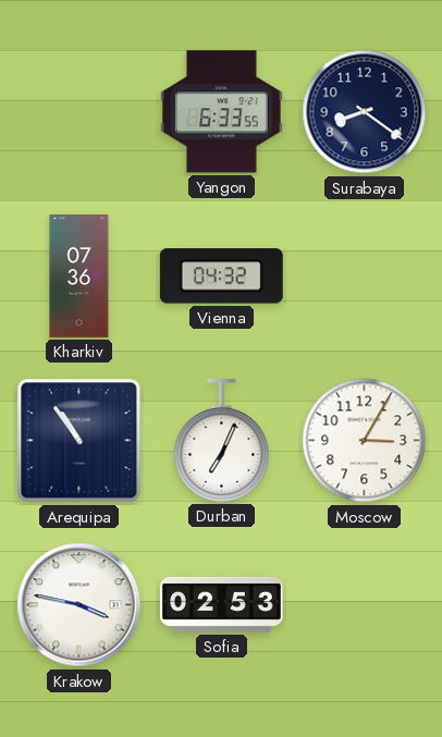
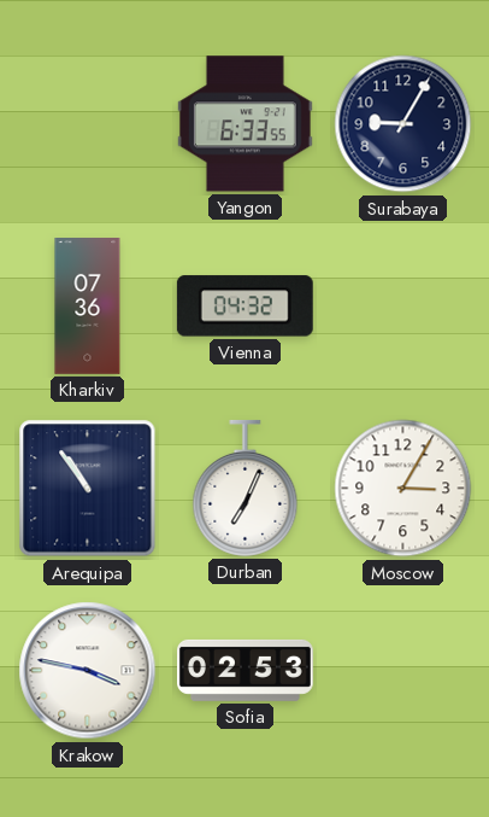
Surabaya: 8:21 -> 9:05
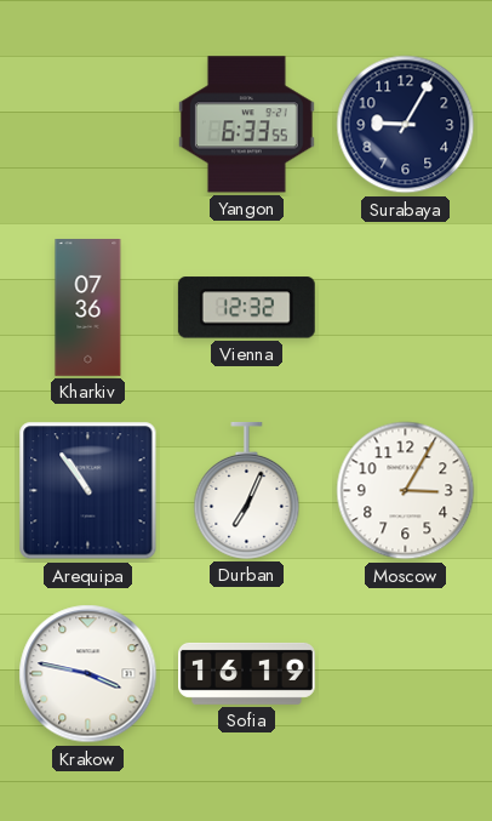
Vienna: 04:32 -> 12:32
Sofia: 02:53 -> 16:19
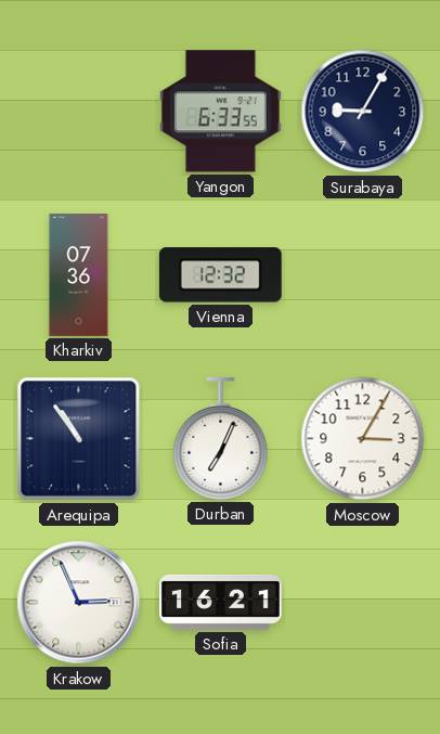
Krakow: 3:47 -> 2:56
Sofia: 16:19 -> 16:21
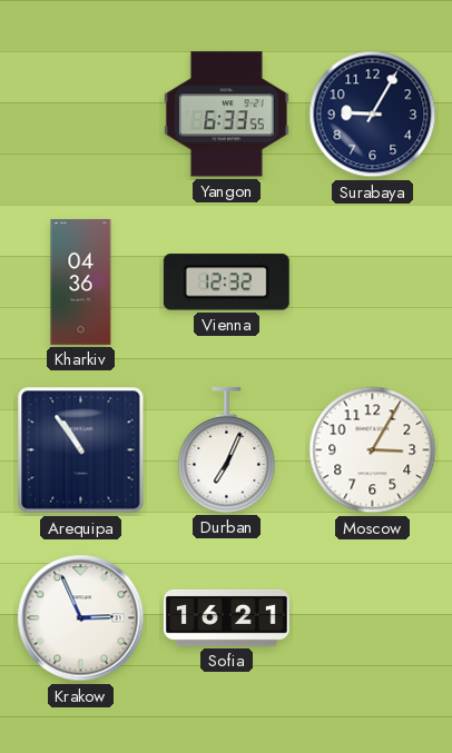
Kharkiv: 07:36 -> 04:36
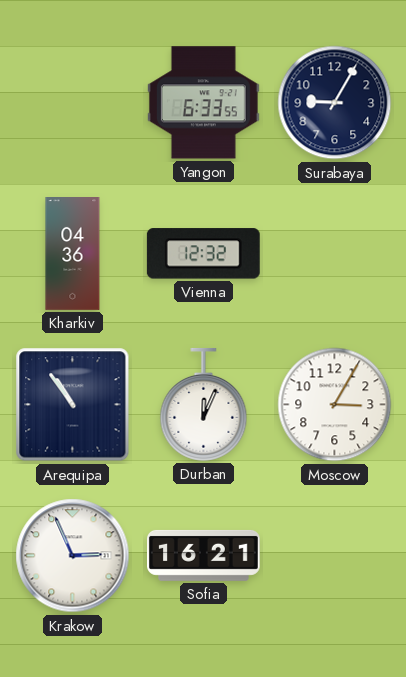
Durban: 7:04 -> 12:04
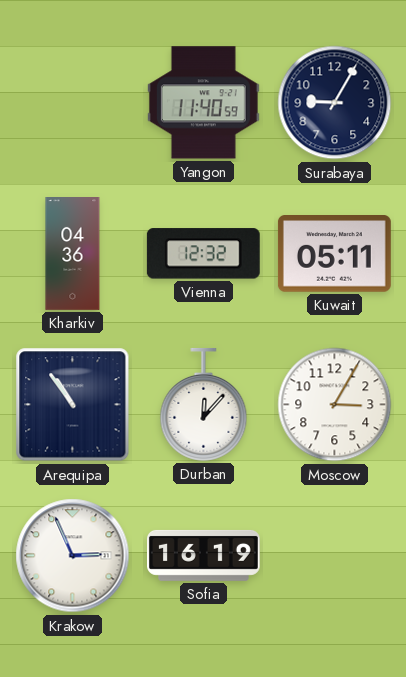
Yangon: 6:33 -> 11:40
Kuwait: none -> 05:11
Durban: 12:04 -> 12:07
Sofia: 16:21 -> 16:19
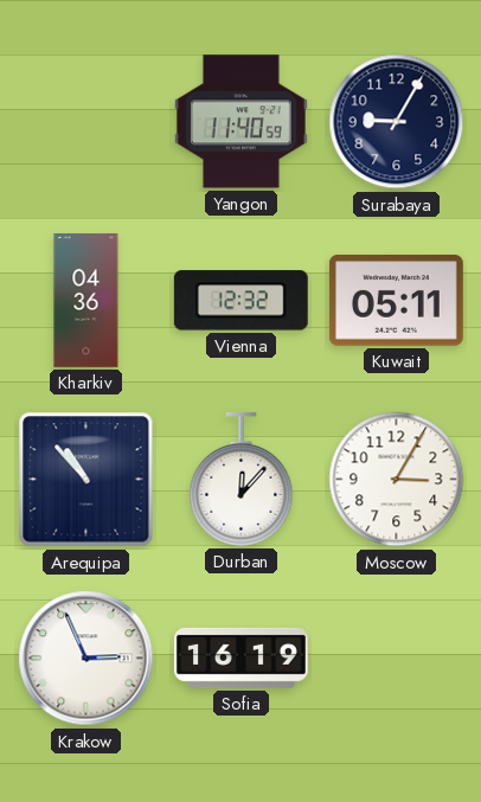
Arequipa: 10:54 -> 10:53
